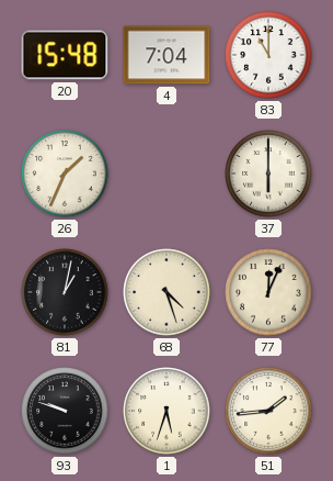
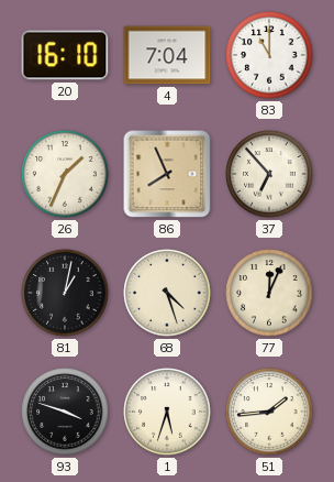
20: 15:48 -> 16:10
86: none -> 7:56
37: 6:00 -> 6:53
93: 9:48 -> 3:48
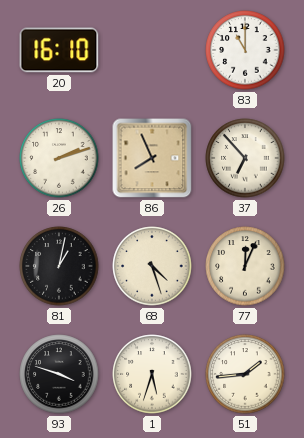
4: 7:04 -> none
26: 1:34 -> 2:12
